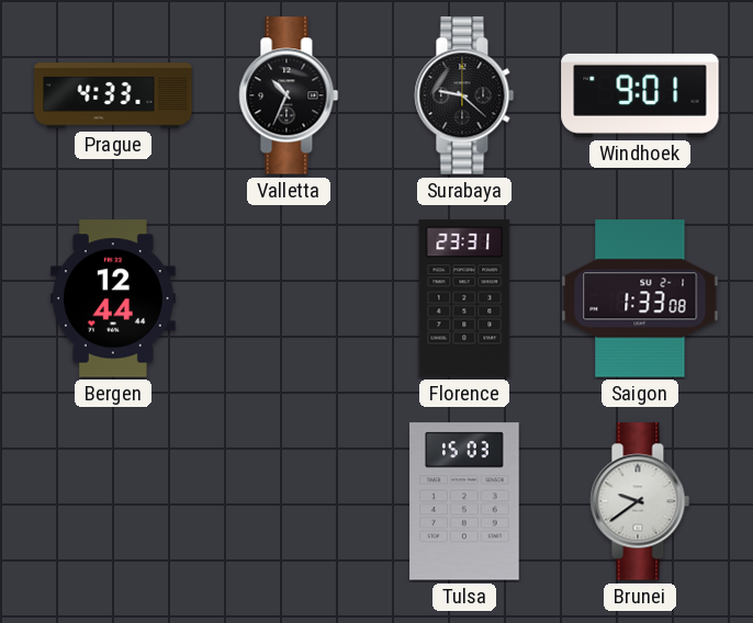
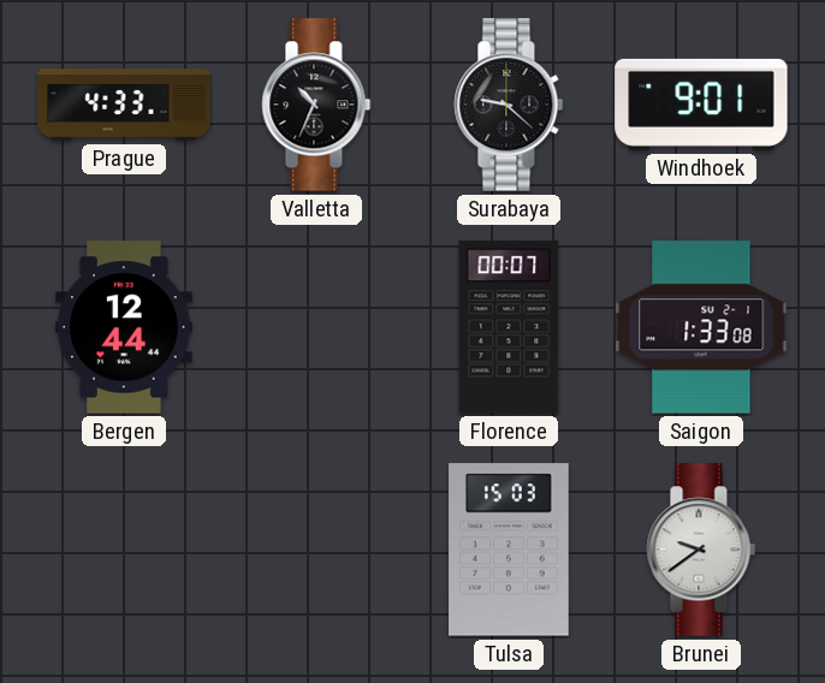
Florence: 23:31 -> 00:07
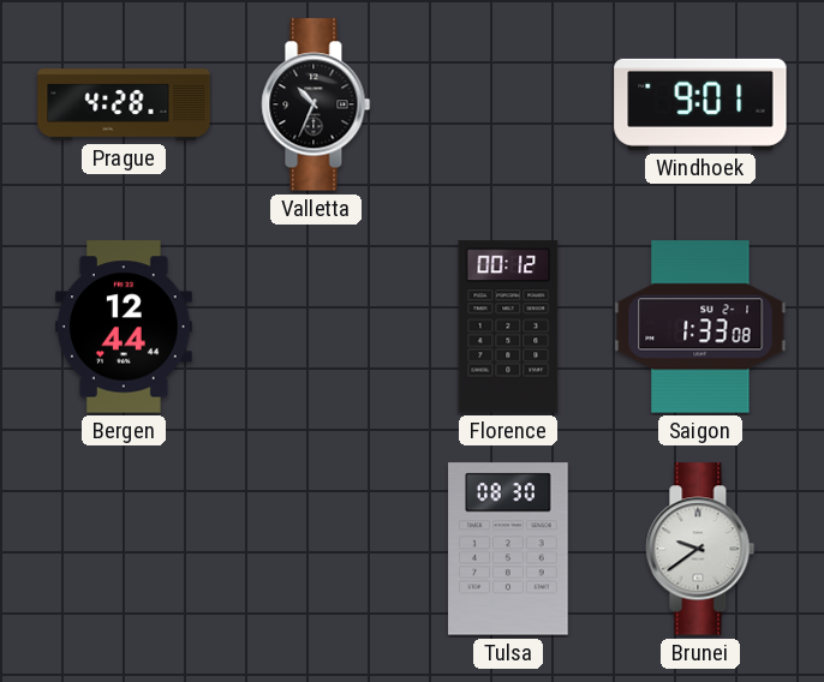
Prague: 4:33 -> 4:28
Surabaya: 9:22 -> none
Florence: 00:07 -> 00:12
Tulsa: 15:03 -> 08:30
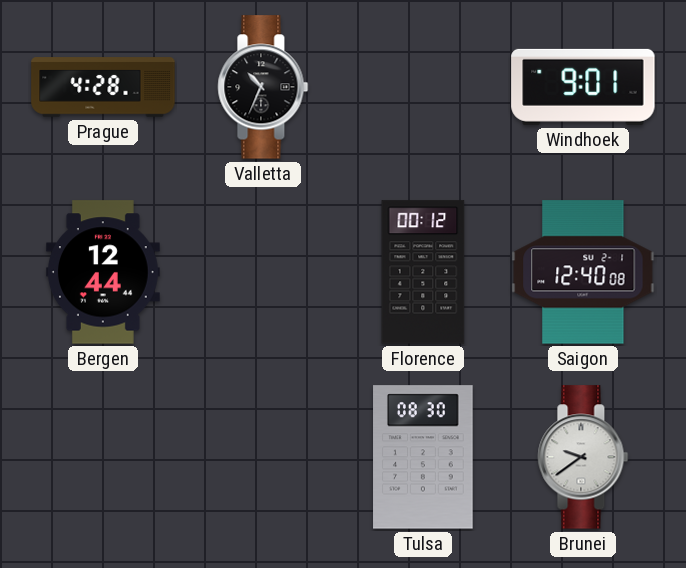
Saigon: 1:33 -> 12:40
